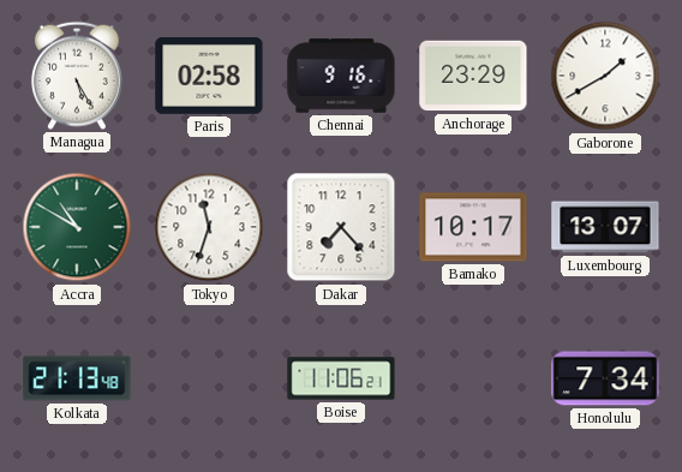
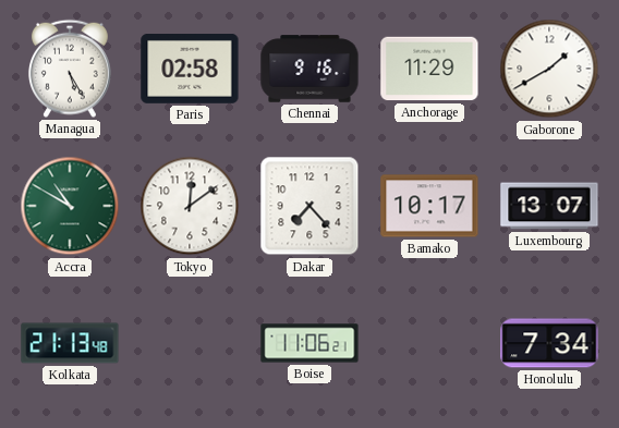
Anchorage: 23:29 -> 11:29
Tokyo: 11:33 -> 12:09
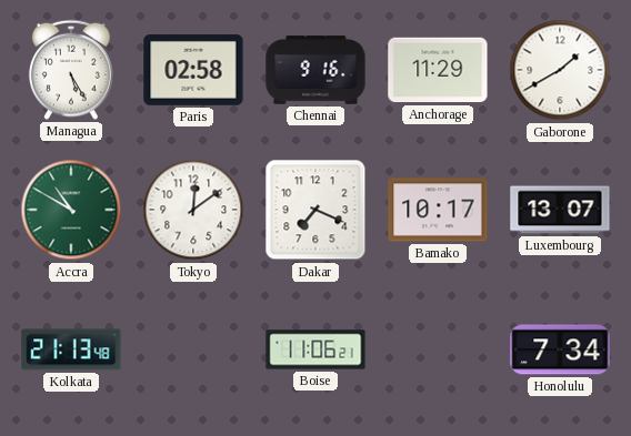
Dakar: 7:23 -> 7:19
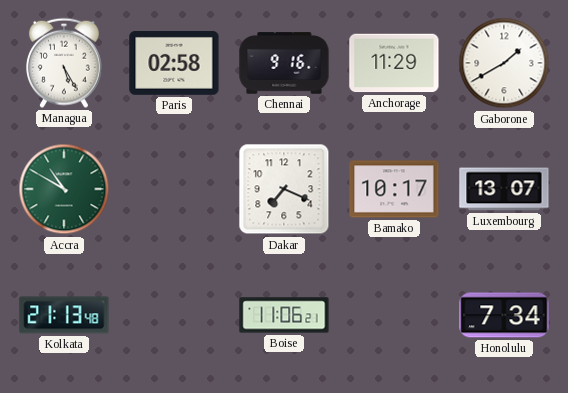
Tokyo: 12:09 -> none
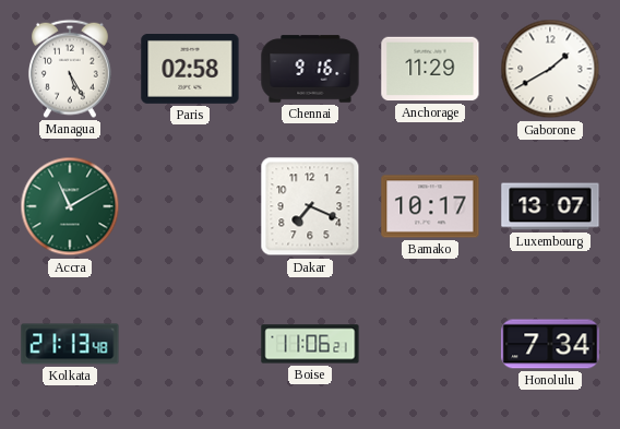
Accra: 10:50 -> 11:10
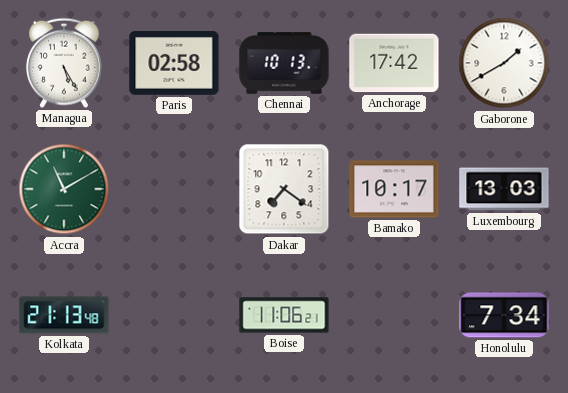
Chennai: 9:16 -> 10:13
Anchorage: 11:29 -> 17:42
Dakar: 7:19 -> 7:21
Luxembourg: 13:07 -> 13:03
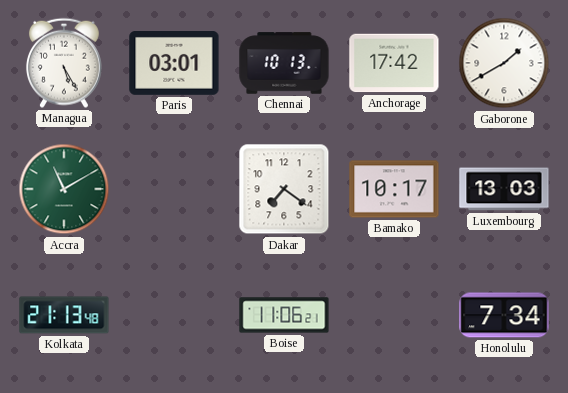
Paris: 02:58 -> 03:01
